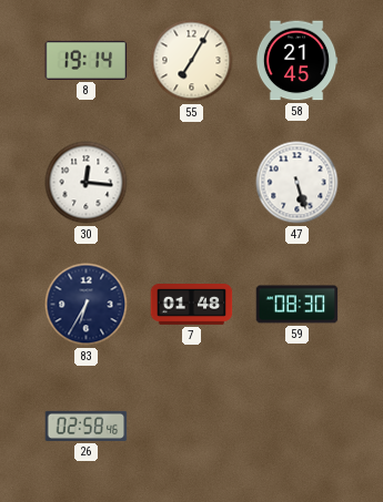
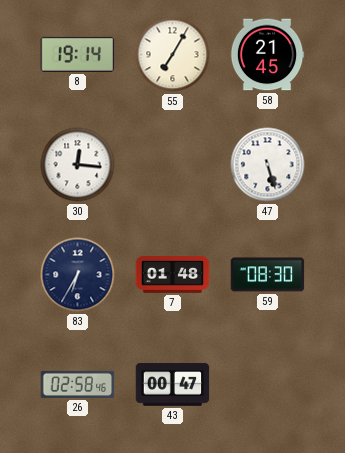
43: none -> 00:47
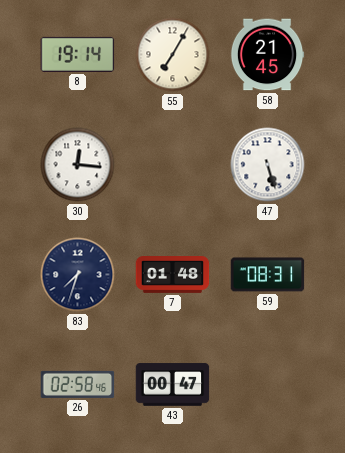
83: 6:35 -> 7:33
59: 08:30 -> 08:31
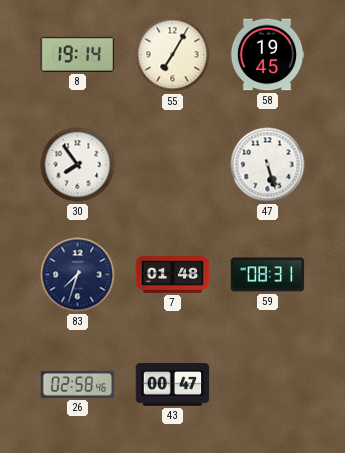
58: 21:45 -> 19:45
30: 12:16 -> 7:54
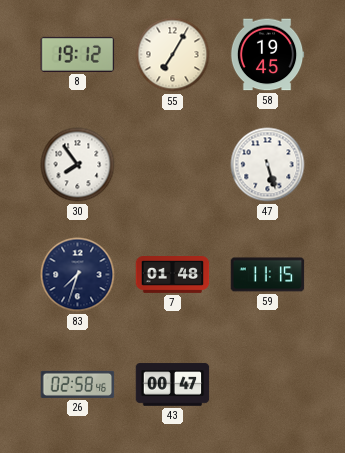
8: 19:14 -> 19:12
59: 08:31 -> 11:15
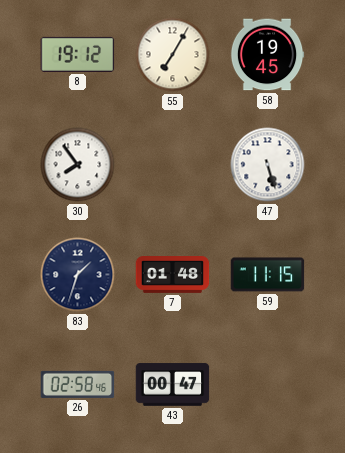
83: 7:33 -> 1:33
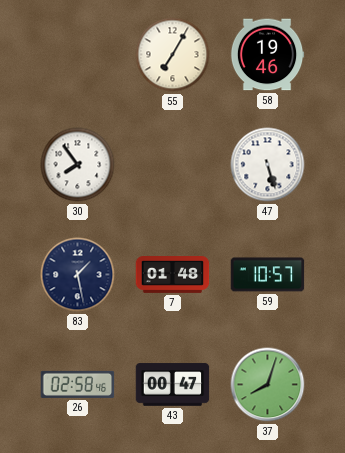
8: 19:12 -> none
58: 19:45 -> 19:46
83: 1:33 -> 1:28
59: 11:15 -> 10:57
37: none -> 8:03
